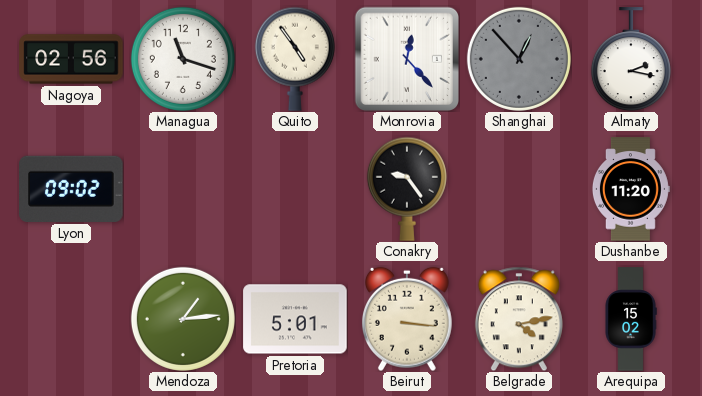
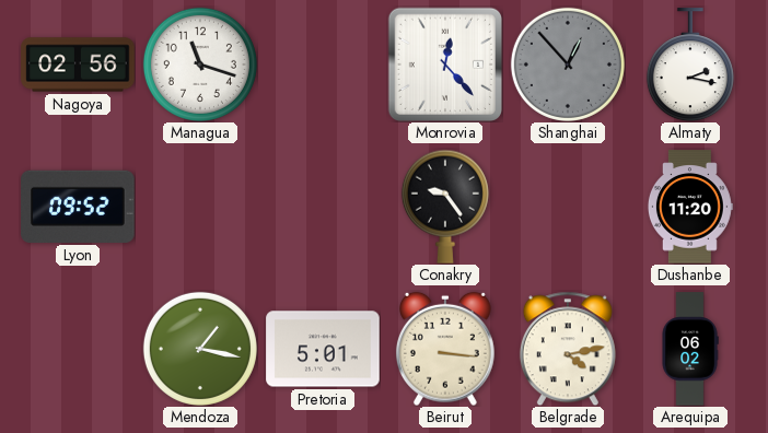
Quito: 4:54 -> none
Lyon: 09:02 -> 09:52
Mendoza: 1:14 -> 1:17
Arequipa: 15:02 -> 06:02
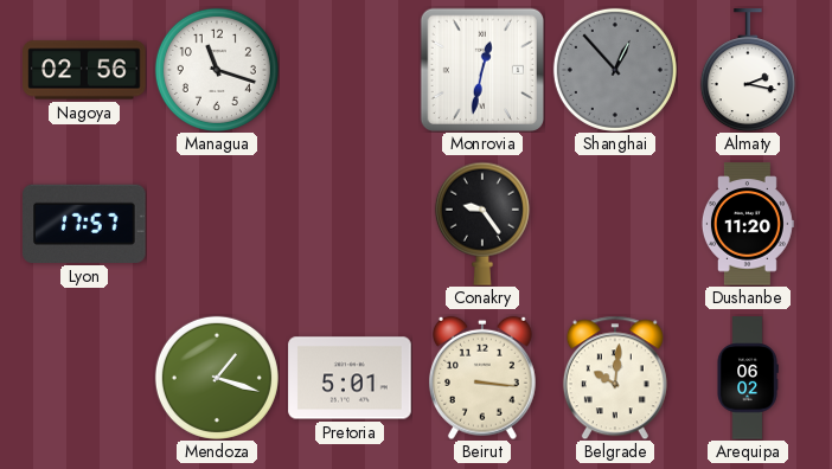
Monrovia: 12:23 -> 12:32
Lyon: 09:52 -> 17:57
Mendoza: 1:17 -> 1:18
Belgrade: 4:13 -> 10:01
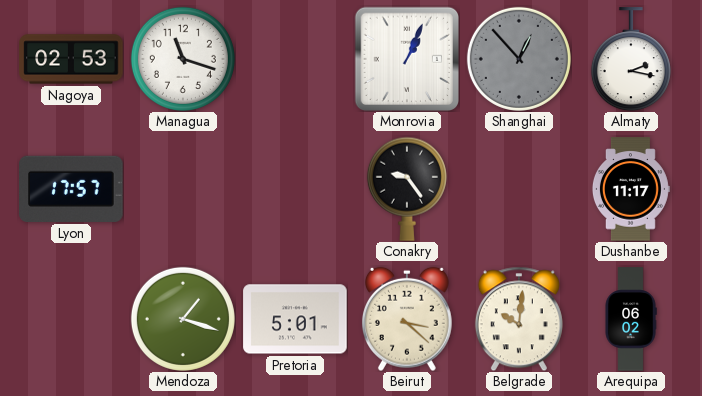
Nagoya: 02:56 -> 02:53
Monrovia: 12:32 -> 1:04
Dushanbe: 11:20 -> 11:17
Beirut: 3:16 -> 3:22
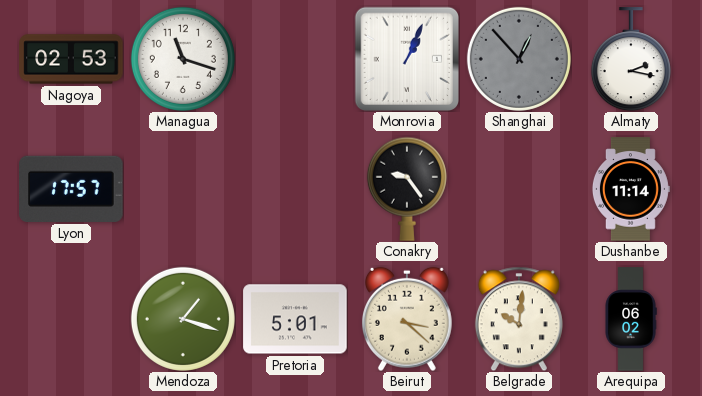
Dushanbe: 11:17 -> 11:14
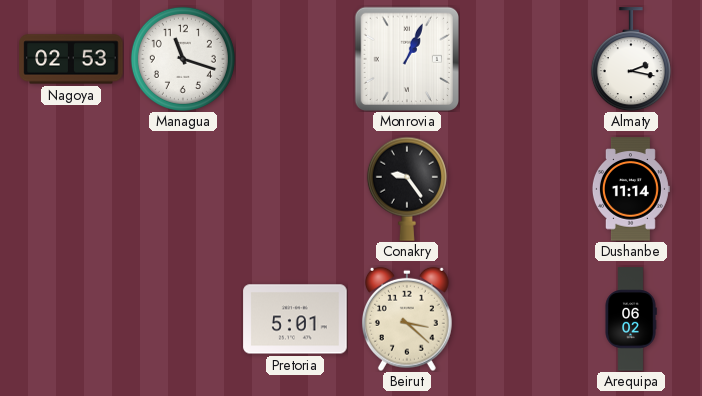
Shanghai: 12:53 -> none
Lyon: 17:57 -> none
Mendoza: 1:18 -> none
Belgrade: 10:01 -> none
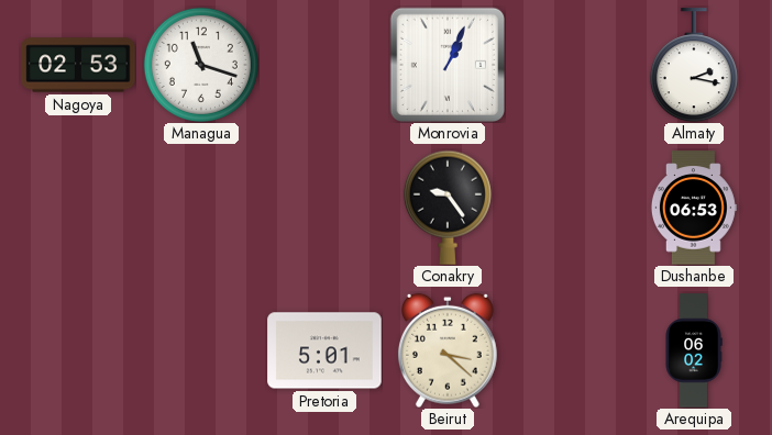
Dushanbe: 11:14 -> 06:53
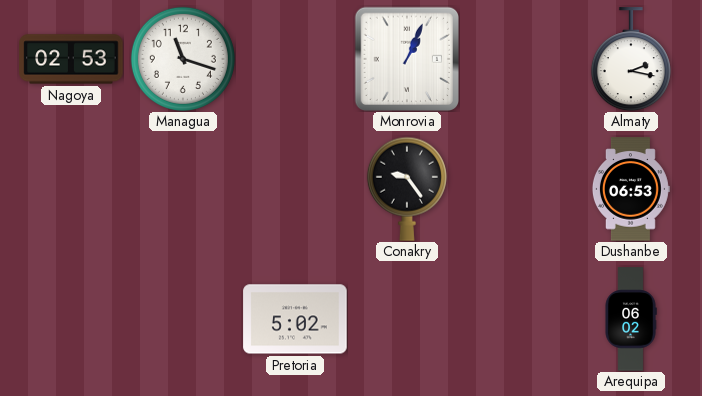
Pretoria: 5:01 -> 5:02
Beirut: 3:22 -> none
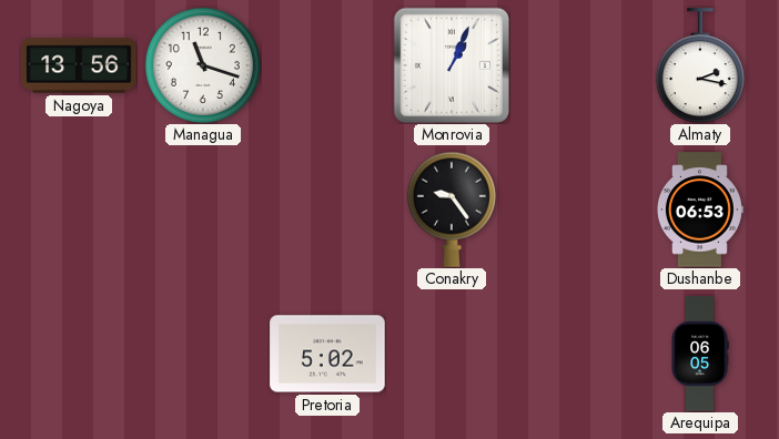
Nagoya: 02:53 -> 13:56
Arequipa: 06:02 -> 06:05
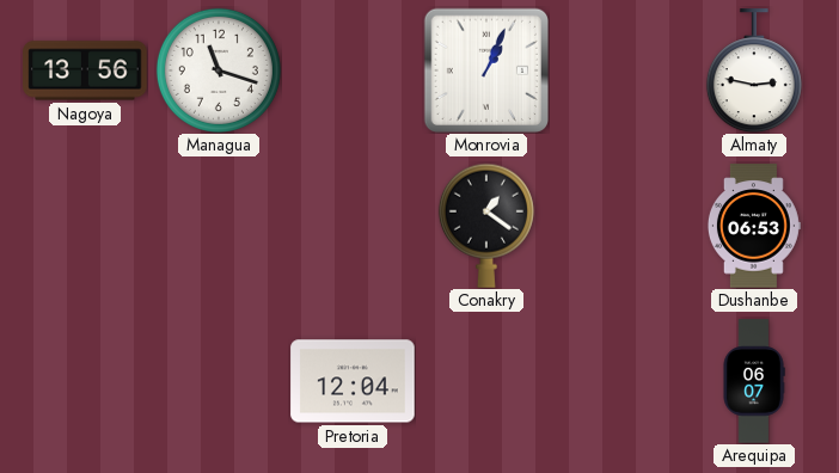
Almaty: 2:17 -> 2:47
Conakry: 9:24 -> 1:21
Pretoria: 5:02 -> 12:04
Arequipa: 06:05 -> 06:07
